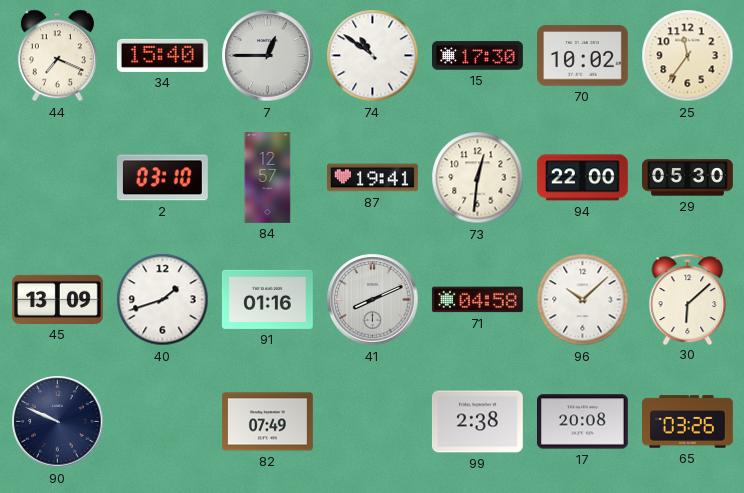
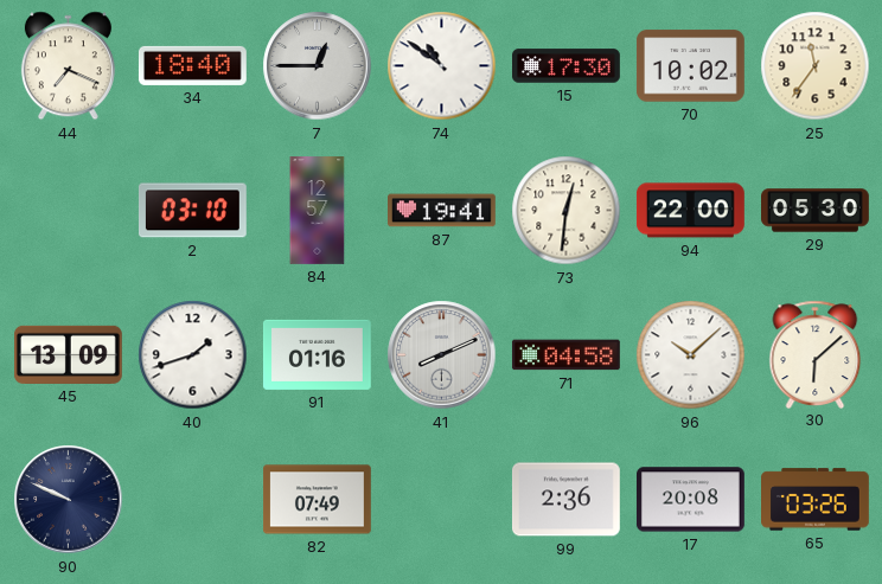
34: 15:40 -> 18:40
99: 2:38 -> 2:36
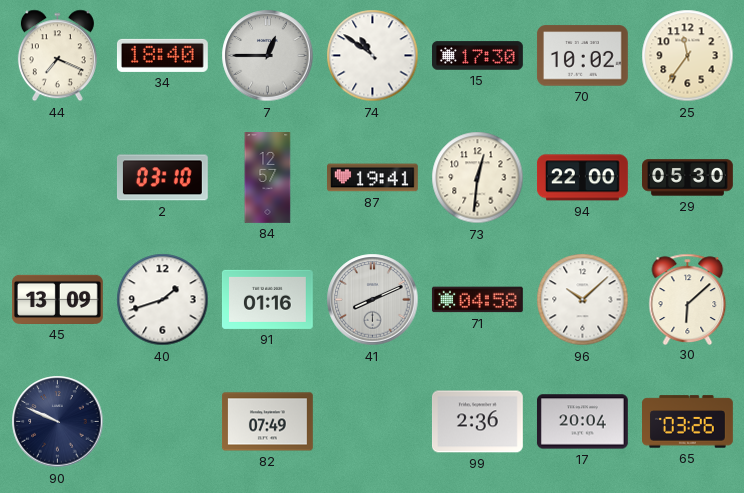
17: 20:08 -> 20:04
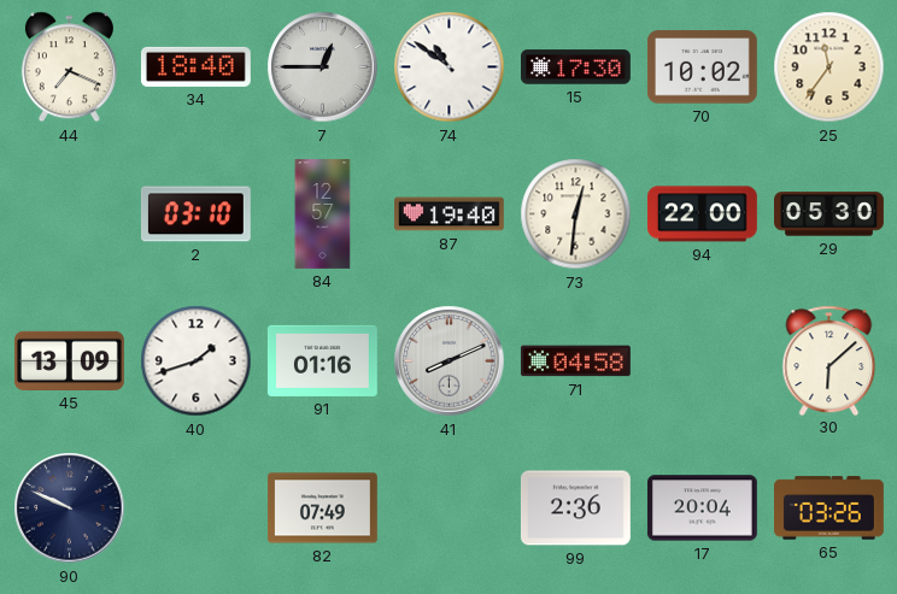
87: 19:41 -> 19:40
96: 10:08 -> none
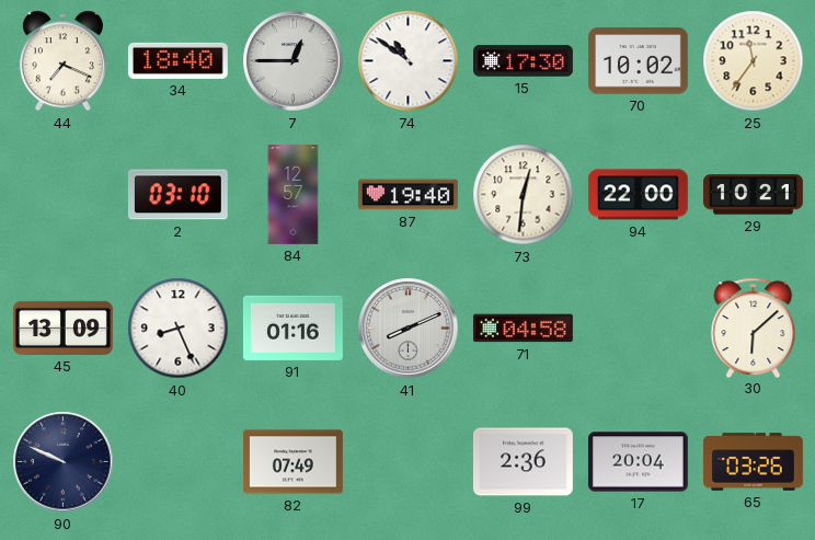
29: 05:30 -> 10:21
40: 1:42 -> 8:26
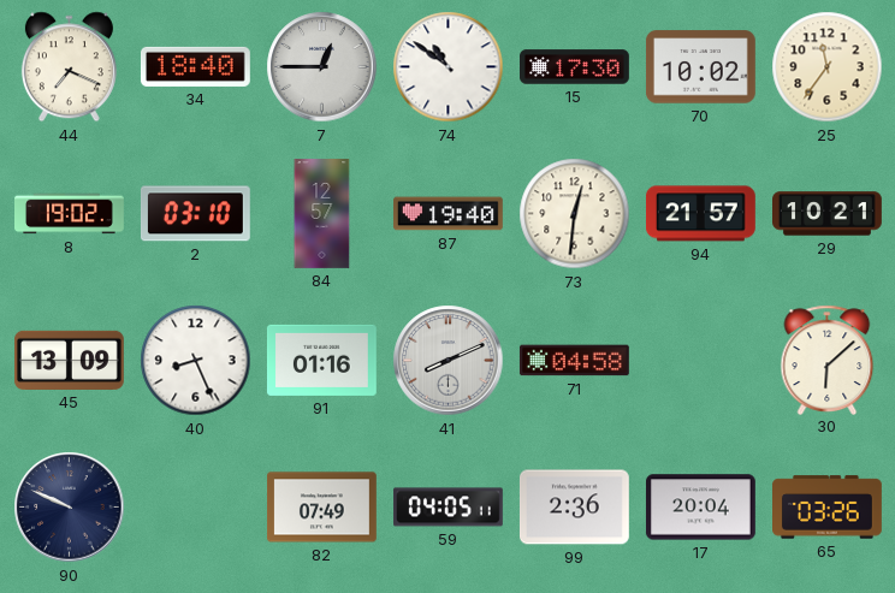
8: none -> 19:02
94: 22:00 -> 21:57
59: none -> 04:05
